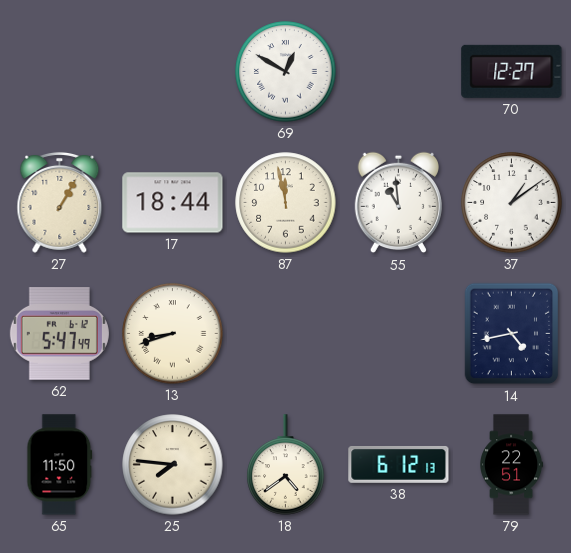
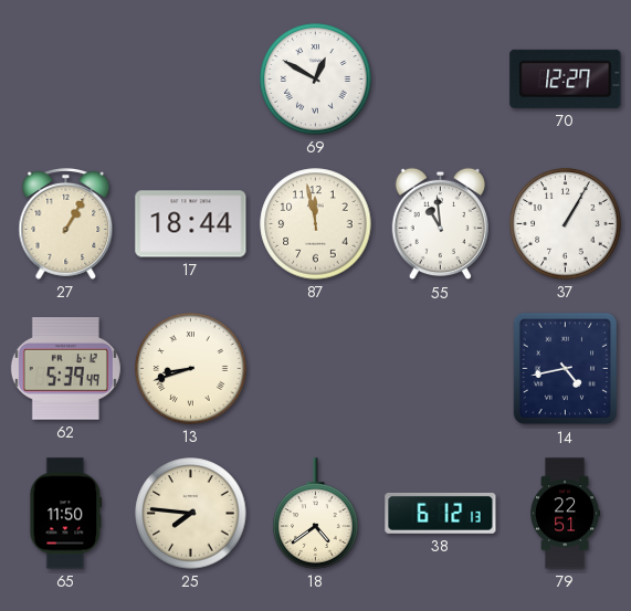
37: 1:09 -> 1:05
62: 5:47 -> 5:39
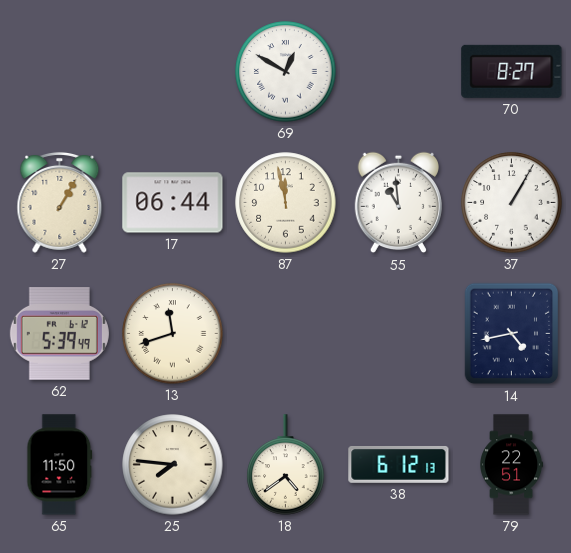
70: 12:27 -> 8:27
17: 18:44 -> 06:44
13: 8:42 -> 11:42
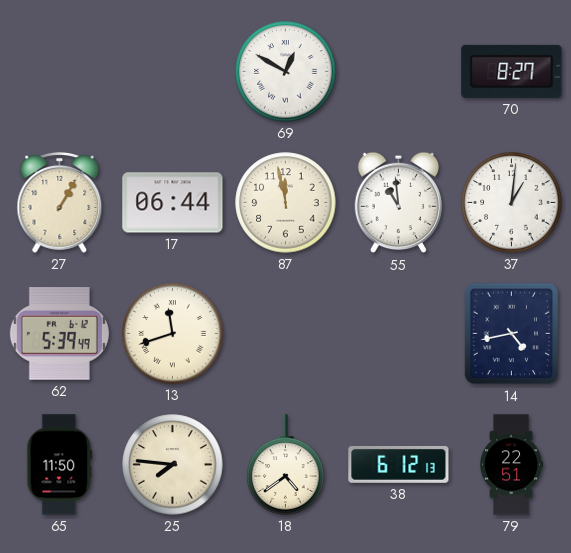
37: 1:05 -> 1:01
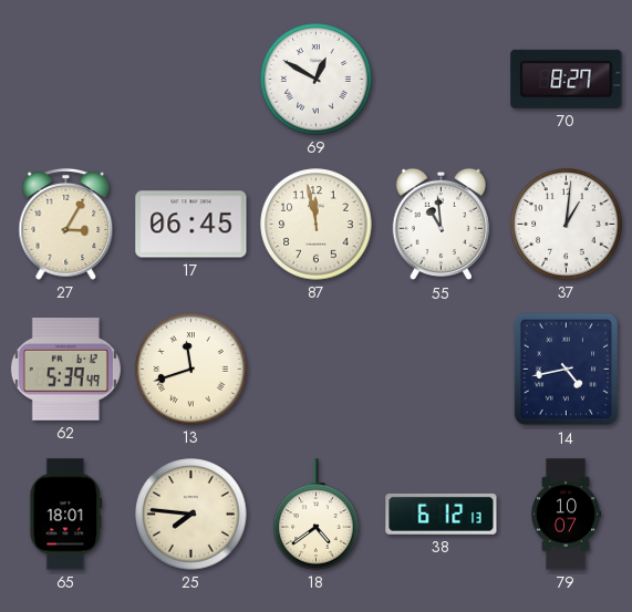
27: 1:05 -> 3:05
17: 06:44 -> 06:45
65: 11:50 -> 18:01
79: 22:51 -> 10:07
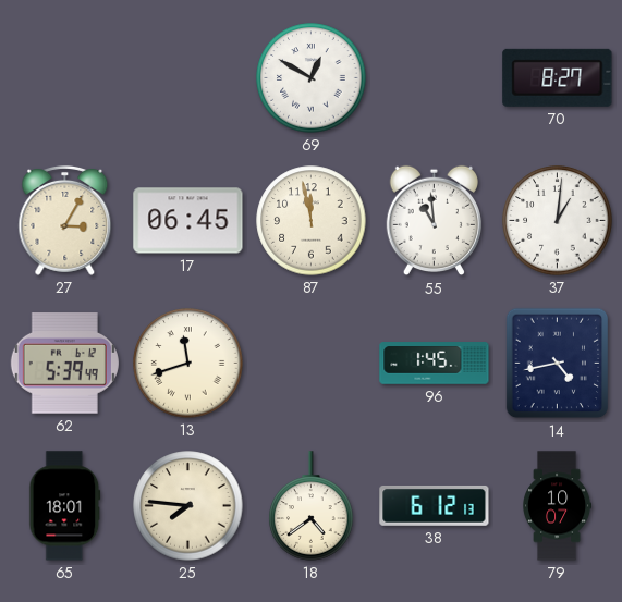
96: none -> 1:45
